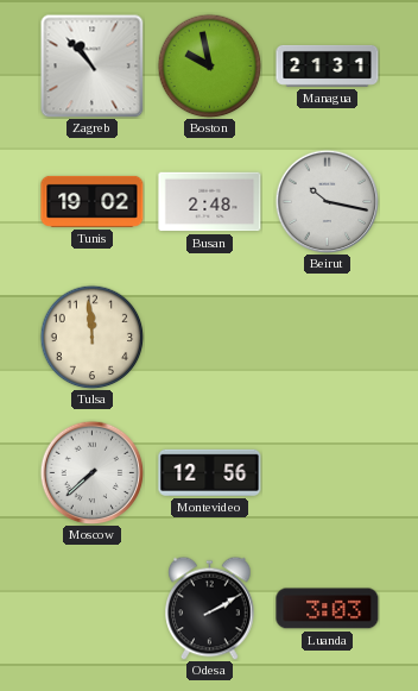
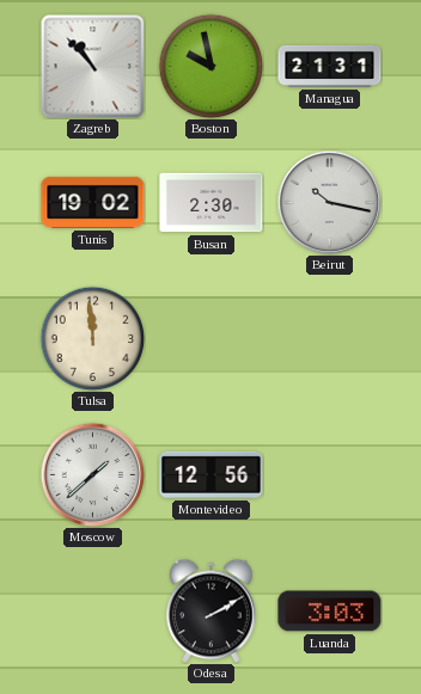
Busan: 2:48 -> 2:30
Moscow: 7:38 -> 1:38
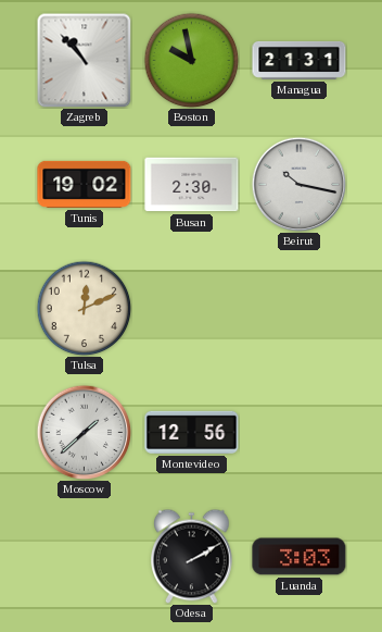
Tulsa: 11:59 -> 12:11
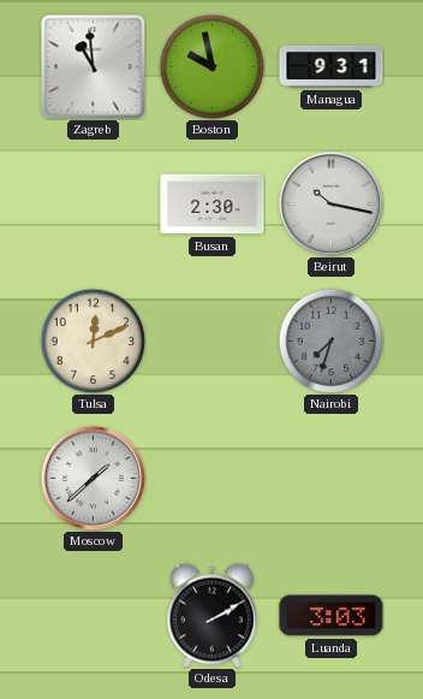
Zagreb: 10:53 -> 10:59
Managua: 21:31 -> 9:31
Tunis: 19:02 -> none
Nairobi: none -> 7:33
Montevideo: 12:56 -> none
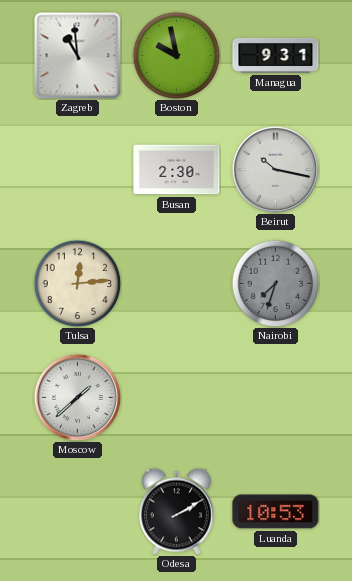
Tulsa: 12:11 -> 12:14
Luanda: 3:03 -> 10:53
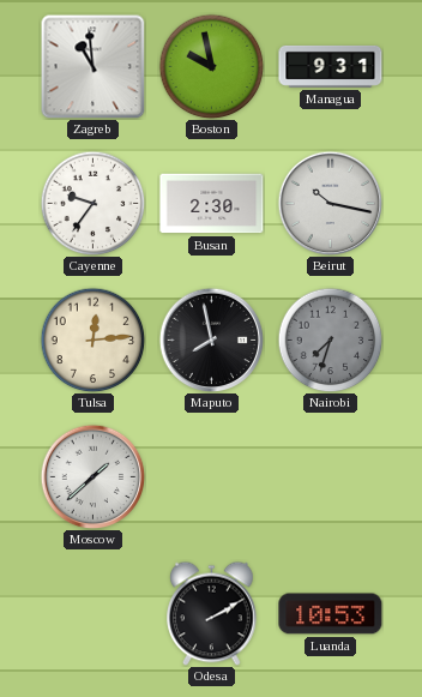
Cayenne: none -> 9:36
Maputo: none -> 7:58
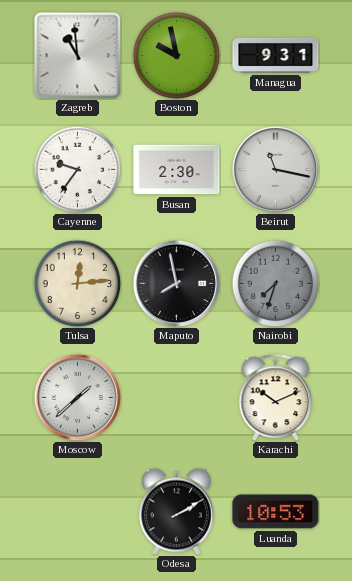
Beirut: 10:17 -> 11:17
Karachi: none -> 10:11
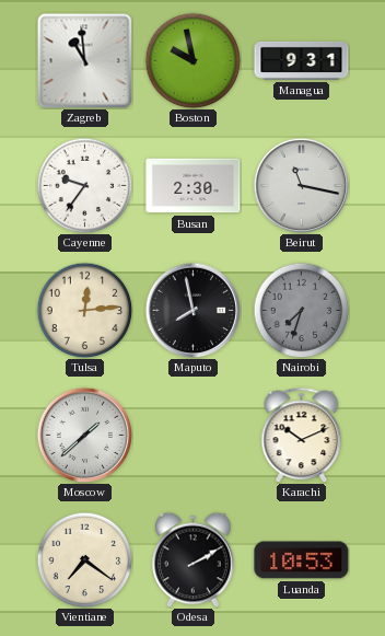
Vientiane: none -> 7:21
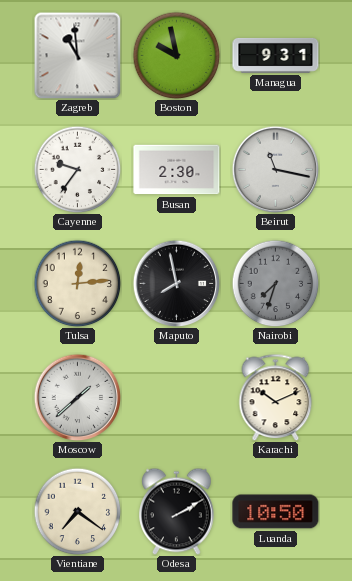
Luanda: 10:53 -> 10:50
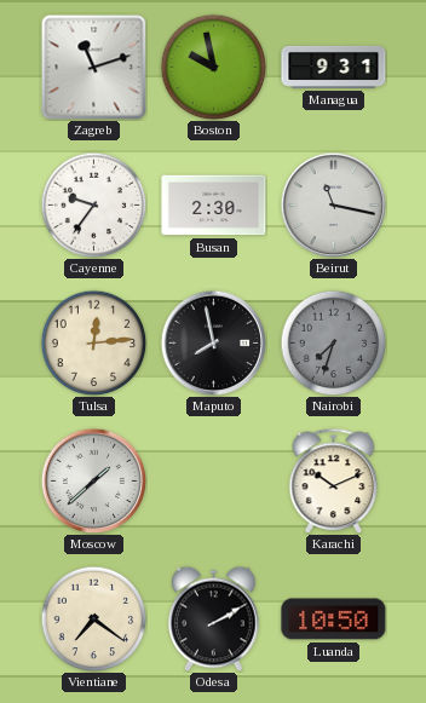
Zagreb: 10:59 -> 11:12
